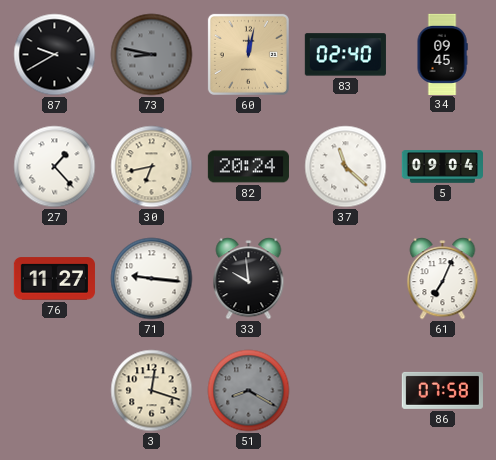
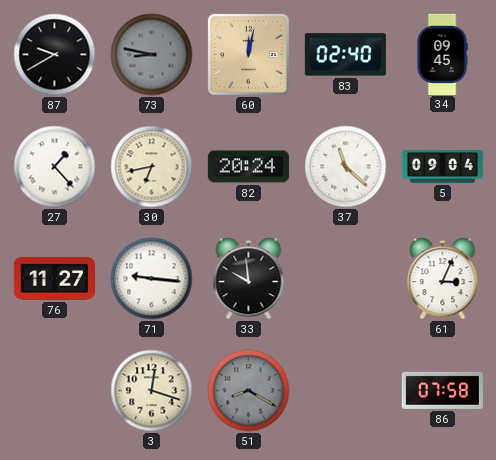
61: 7:04 -> 3:04
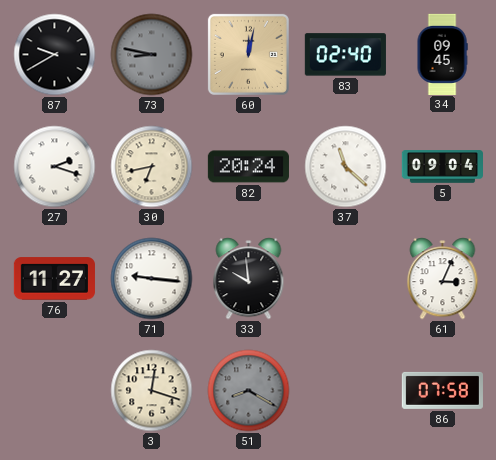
27: 1:23 -> 2:18
